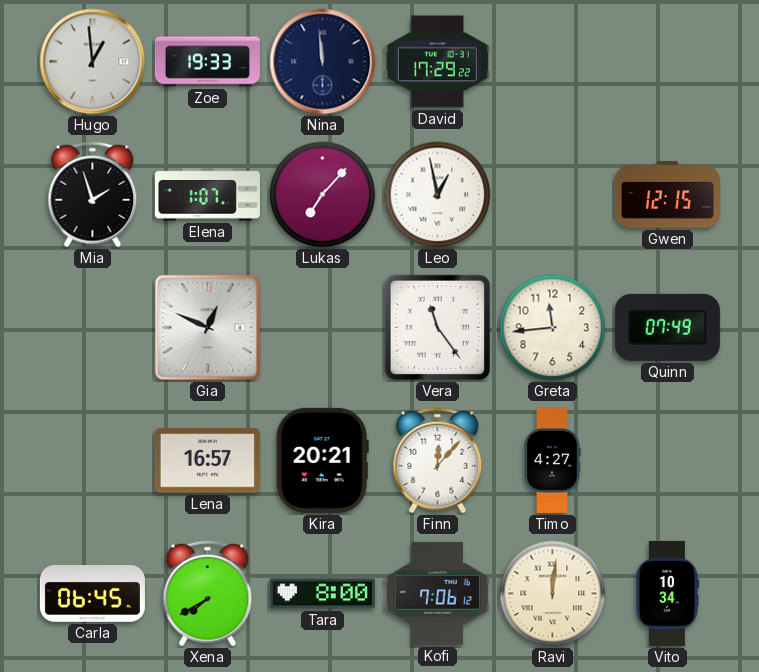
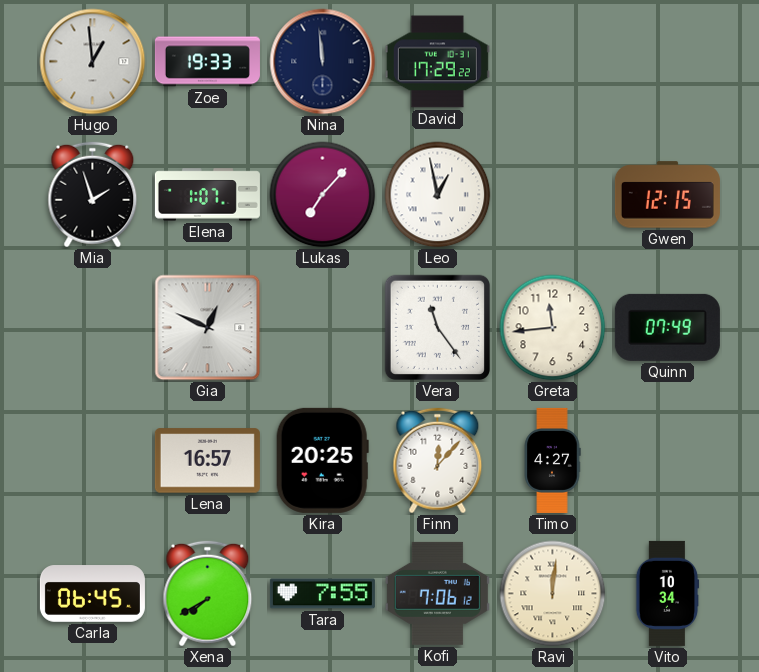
Kira: 20:21 -> 20:25
Tara: 8:00 -> 7:55
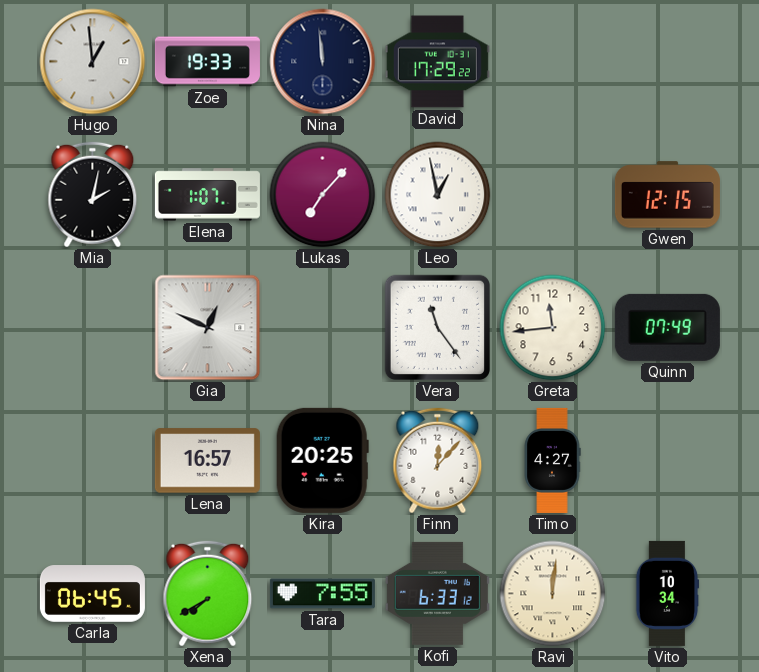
Mia: 1:57 -> 2:02
Kofi: 7:06 -> 6:33
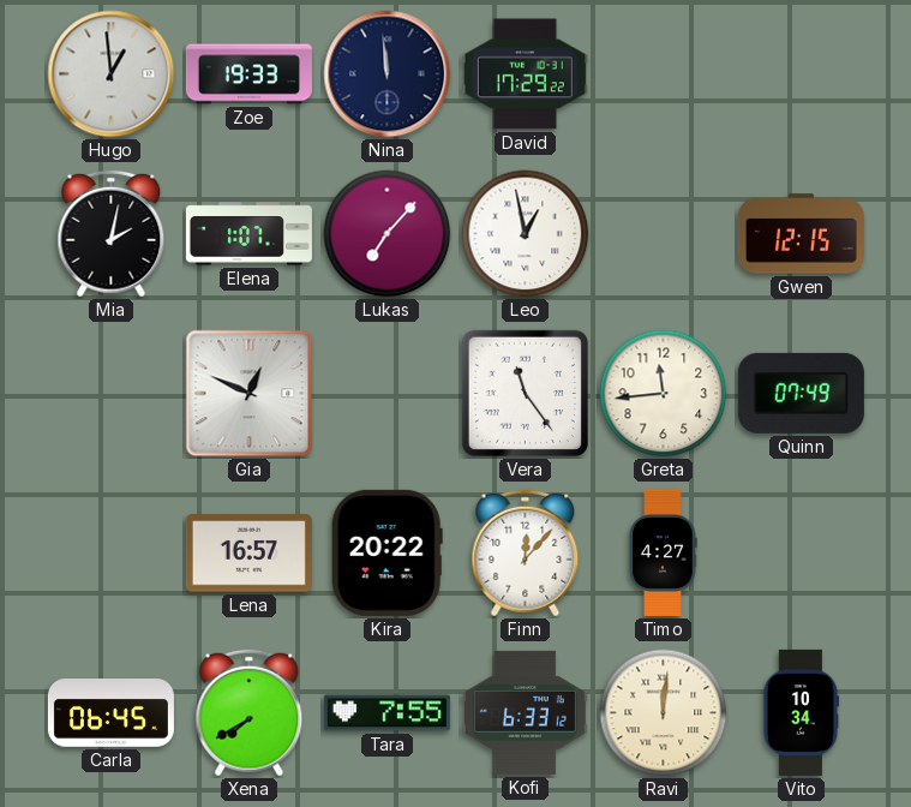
Kira: 20:25 -> 20:22
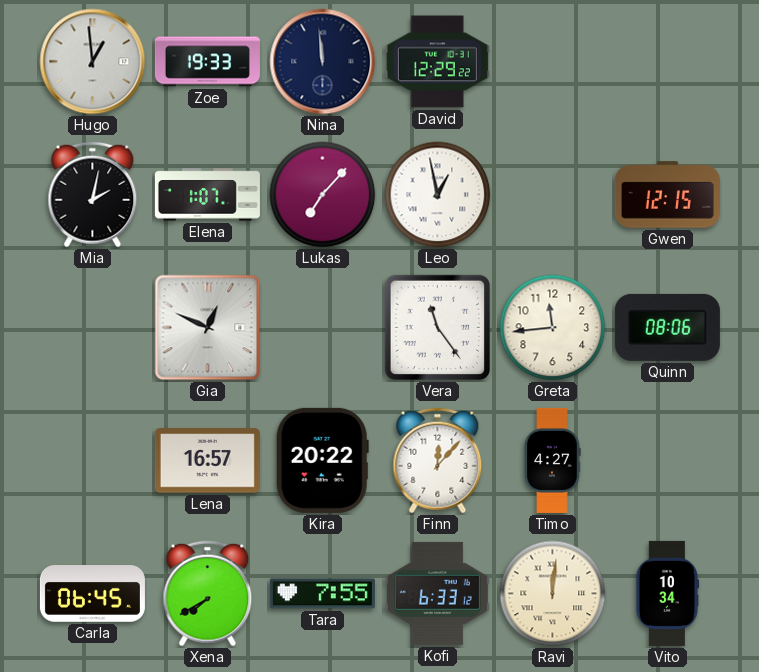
David: 17:29 -> 12:29
Quinn: 07:49 -> 08:06
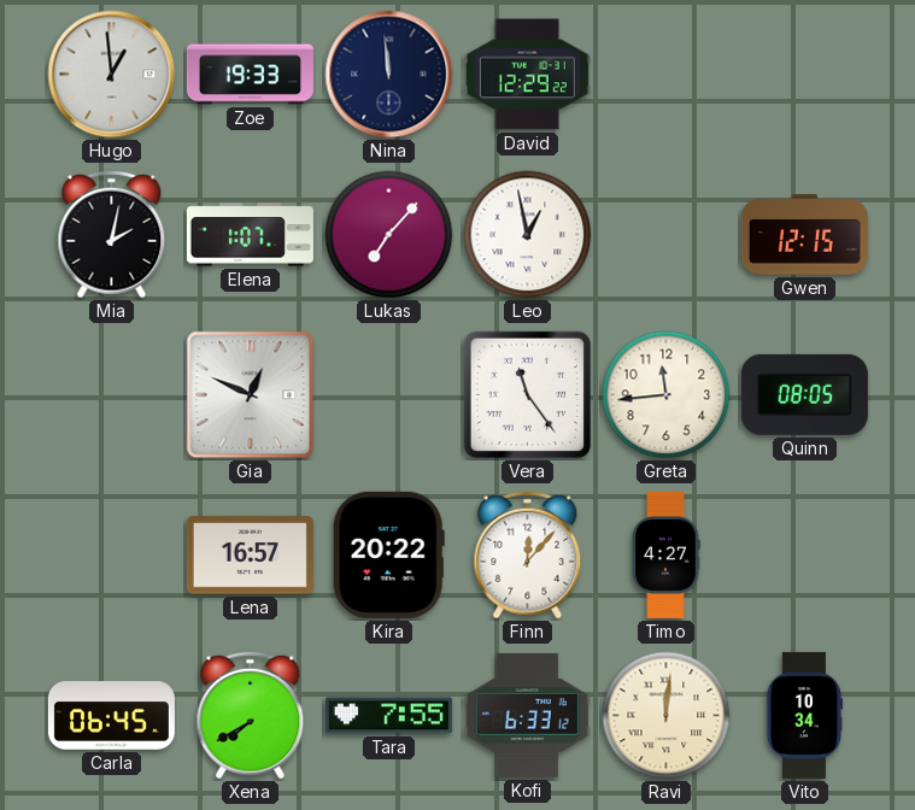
Quinn: 08:06 -> 08:05
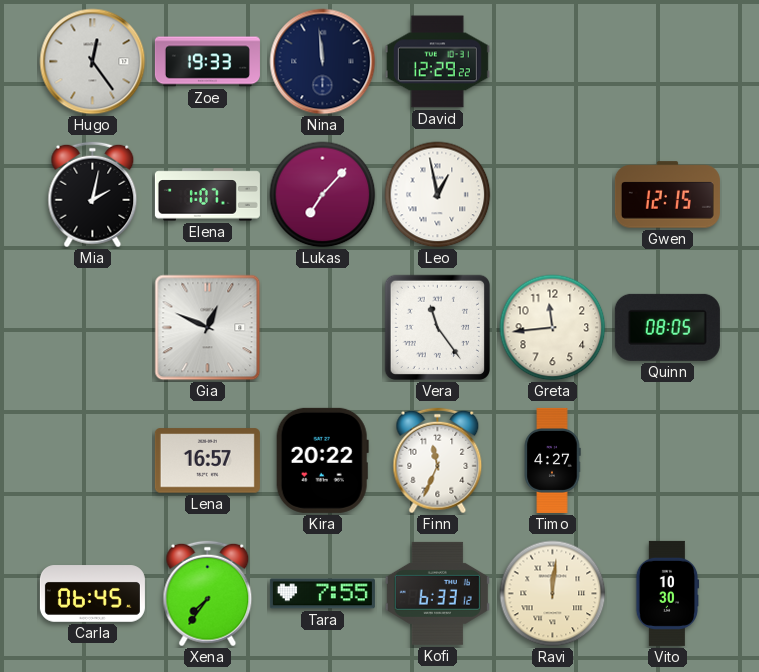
Hugo: 12:59 -> 12:24
Finn: 12:07 -> 11:34
Xena: 7:40 -> 7:36
Vito: 10:34 -> 10:30
